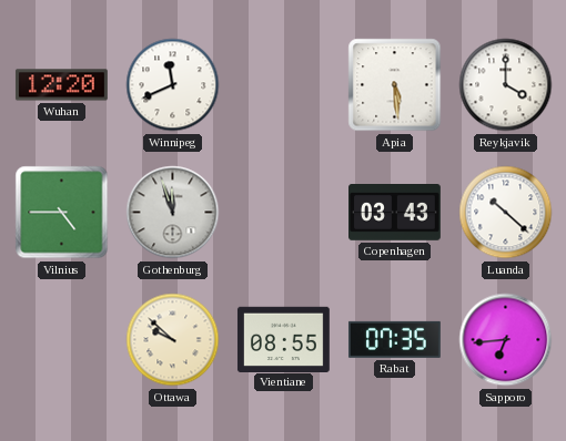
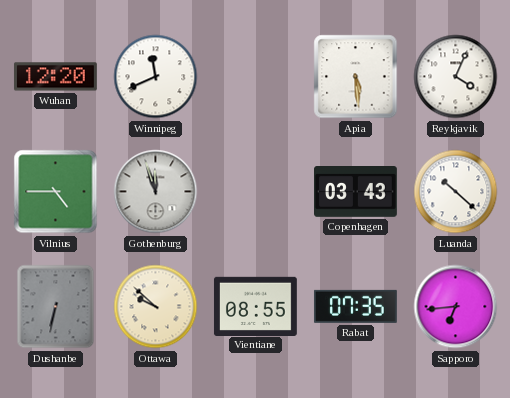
Reykjavik: 4:00 -> 4:04
Dushanbe: none -> 6:32
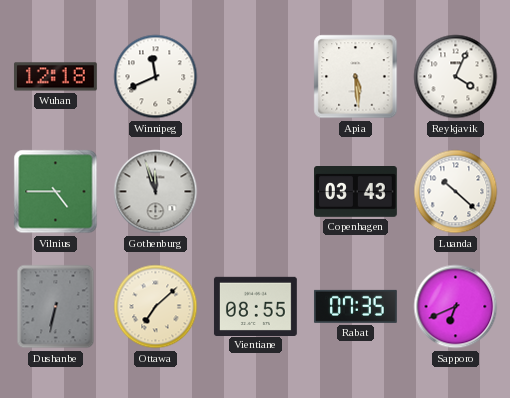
Wuhan: 12:20 -> 12:18
Ottawa: 9:52 -> 7:08
Sapporo: 6:44 -> 6:41
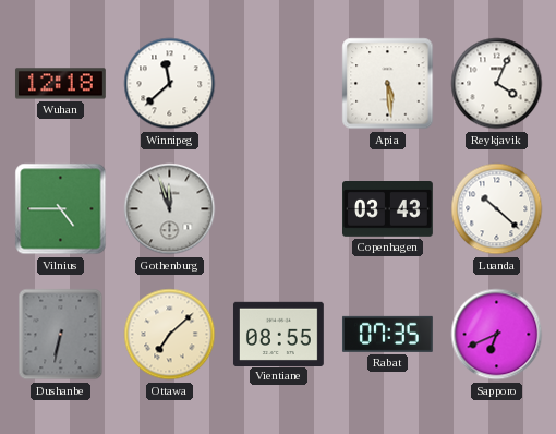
Winnipeg: 11:41 -> 11:38
